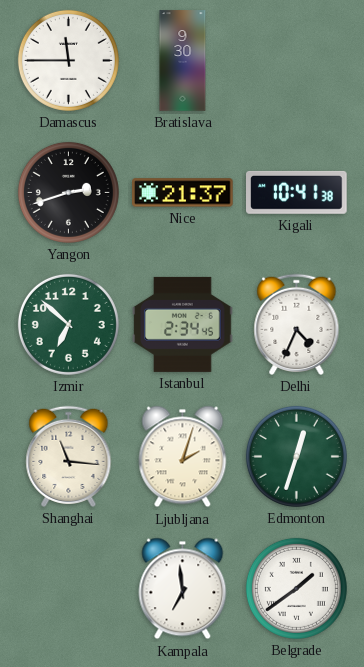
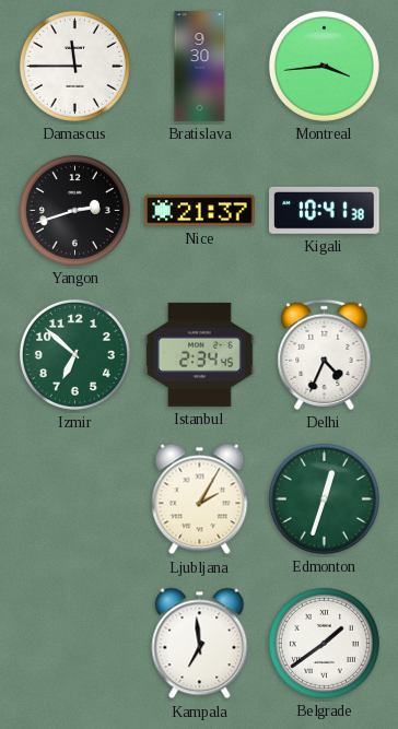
Montreal: none -> 3:44
Shanghai: 11:16 -> none
Ljubljana: 2:03 -> 2:05
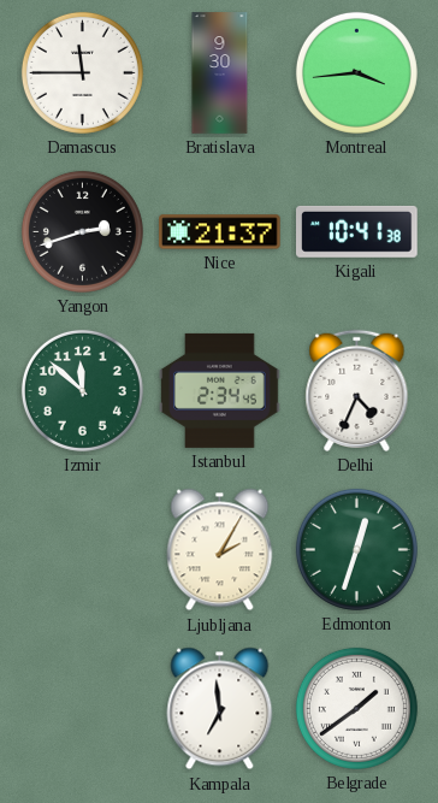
Izmir: 6:52 -> 11:52
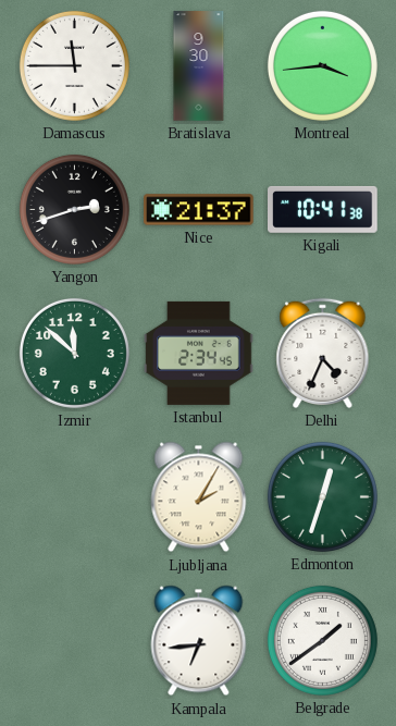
Kampala: 6:59 -> 6:44
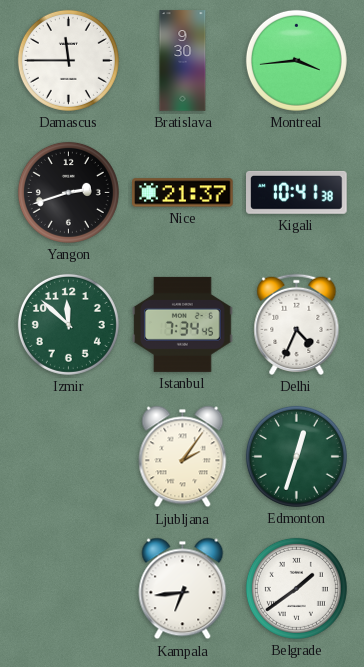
Istanbul: 2:34 -> 7:34
Ljubljana: 2:05 -> 2:06
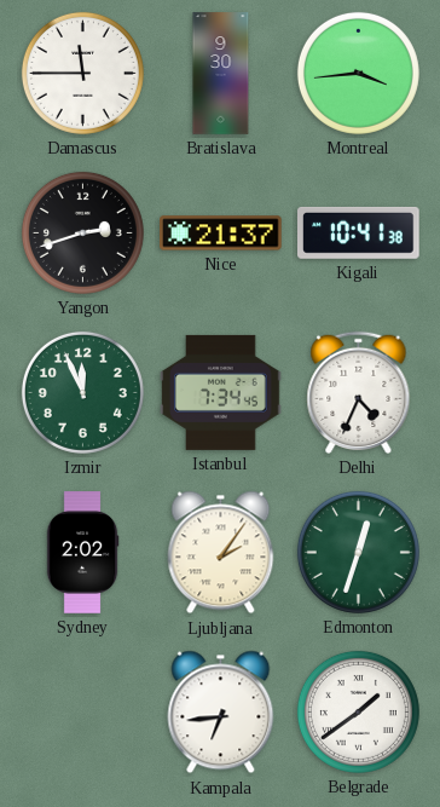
Izmir: 11:52 -> 11:56
Sydney: none -> 2:02
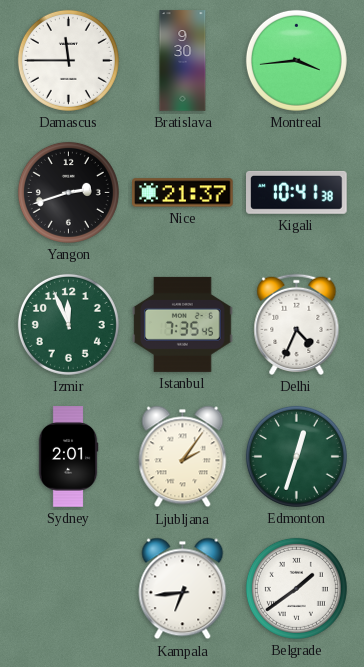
Istanbul: 7:34 -> 7:35
Sydney: 2:02 -> 2:01
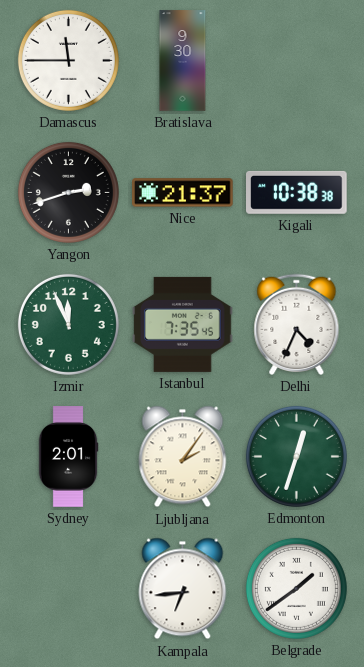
Montreal: 3:44 -> none
Kigali: 10:41 -> 10:38
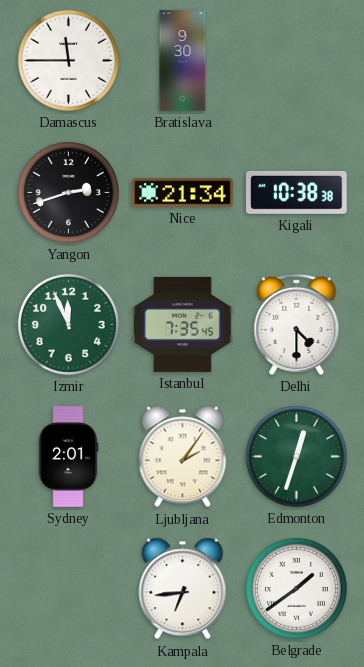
Nice: 21:37 -> 21:34
Delhi: 4:34 -> 4:30
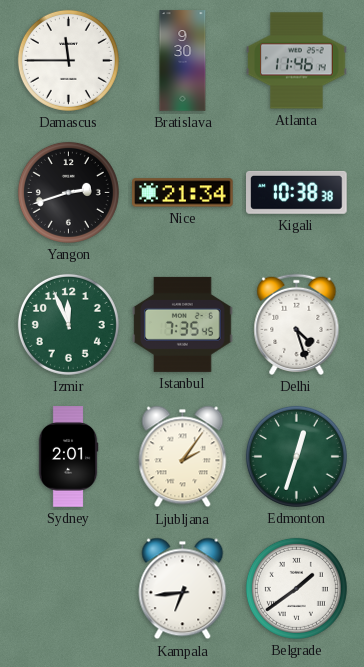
Atlanta: none -> 11:46
Delhi: 4:30 -> 4:27
